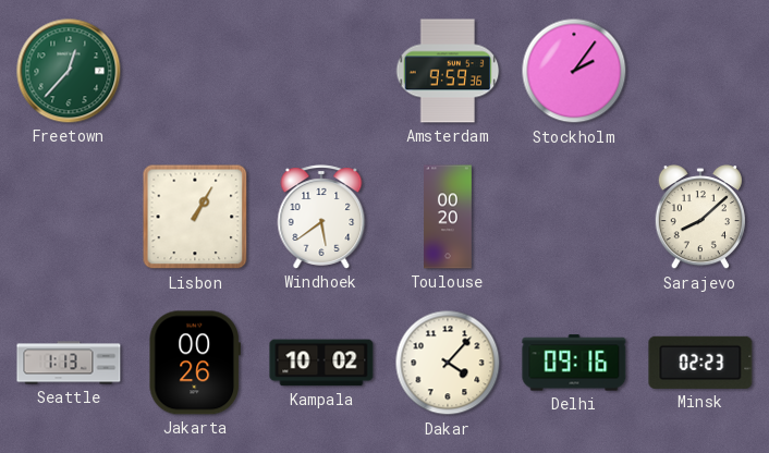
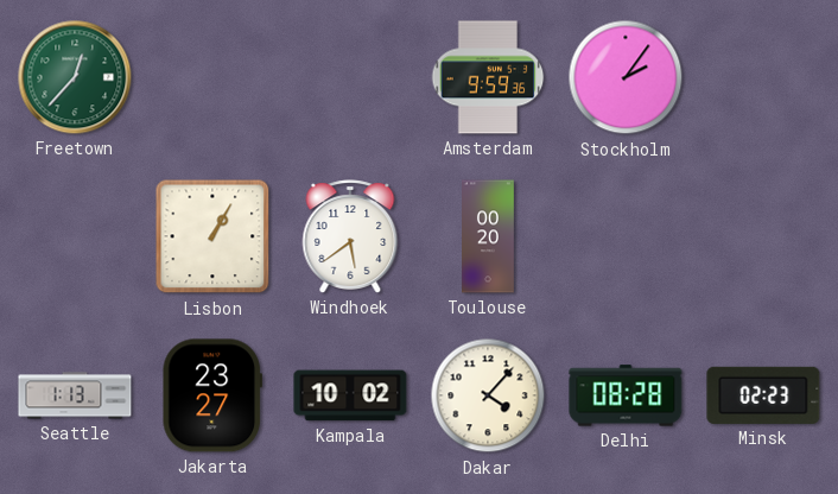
Sarajevo: 8:08 -> none
Jakarta: 00:26 -> 23:27
Delhi: 09:16 -> 08:28
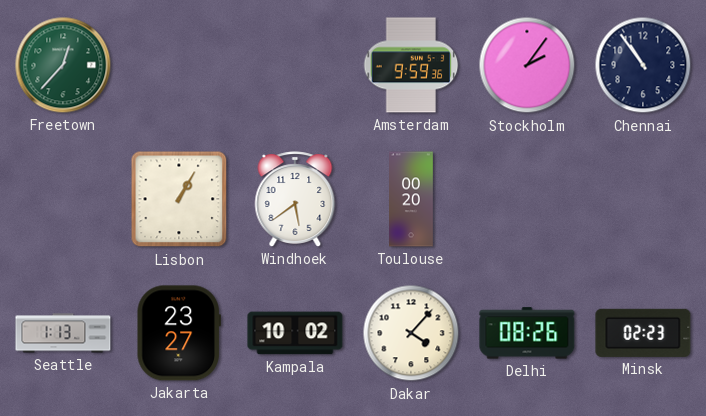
Chennai: none -> 10:54
Delhi: 08:28 -> 08:26
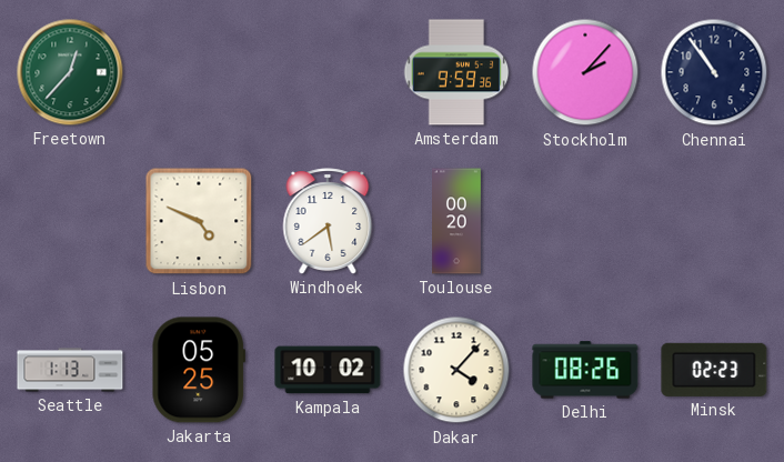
Stockholm: 2:06 -> 2:07
Lisbon: 1:05 -> 4:49
Jakarta: 23:27 -> 05:25
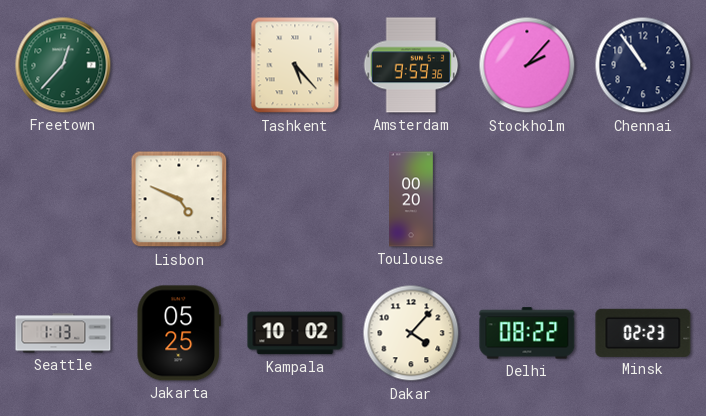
Tashkent: none -> 5:23
Windhoek: 5:39 -> none
Delhi: 08:26 -> 08:22
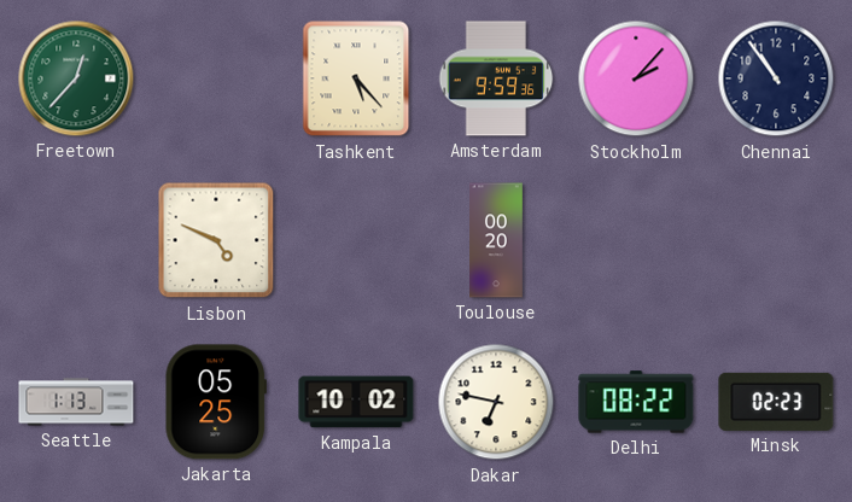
Dakar: 4:07 -> 6:47
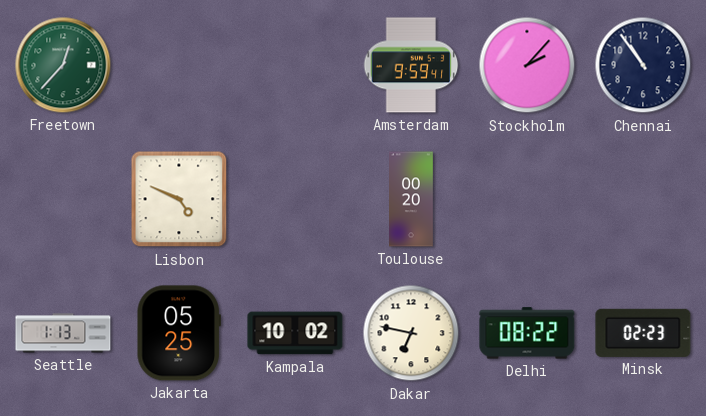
Tashkent: 5:23 -> none
Amsterdam: 9:59:36 -> 9:59:41
